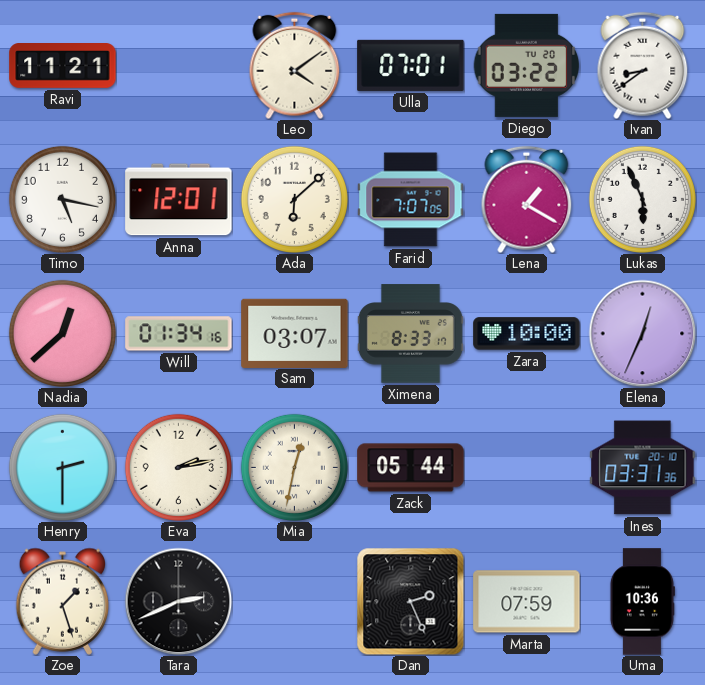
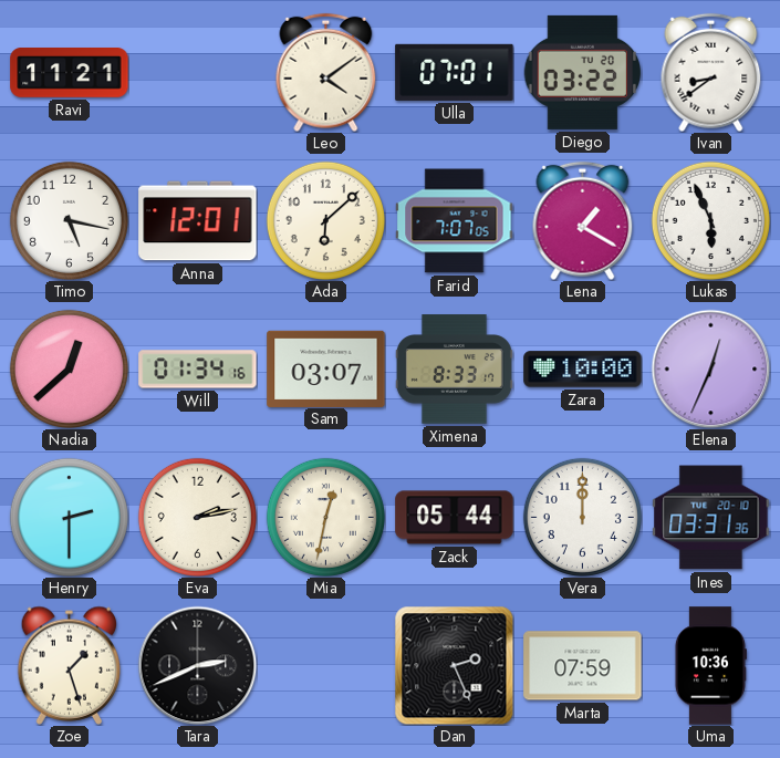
Vera: none -> 12:00
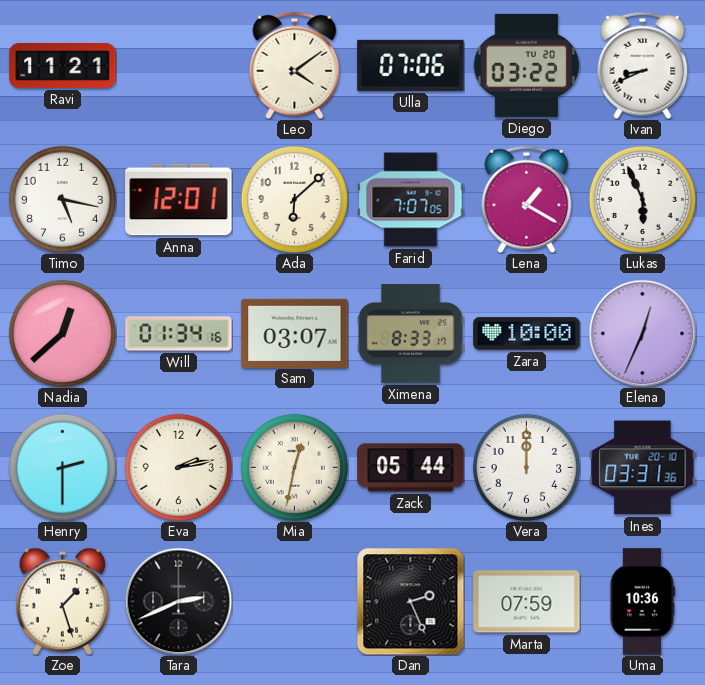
Ulla: 07:01 -> 07:06
Ivan: 8:39 -> 8:41
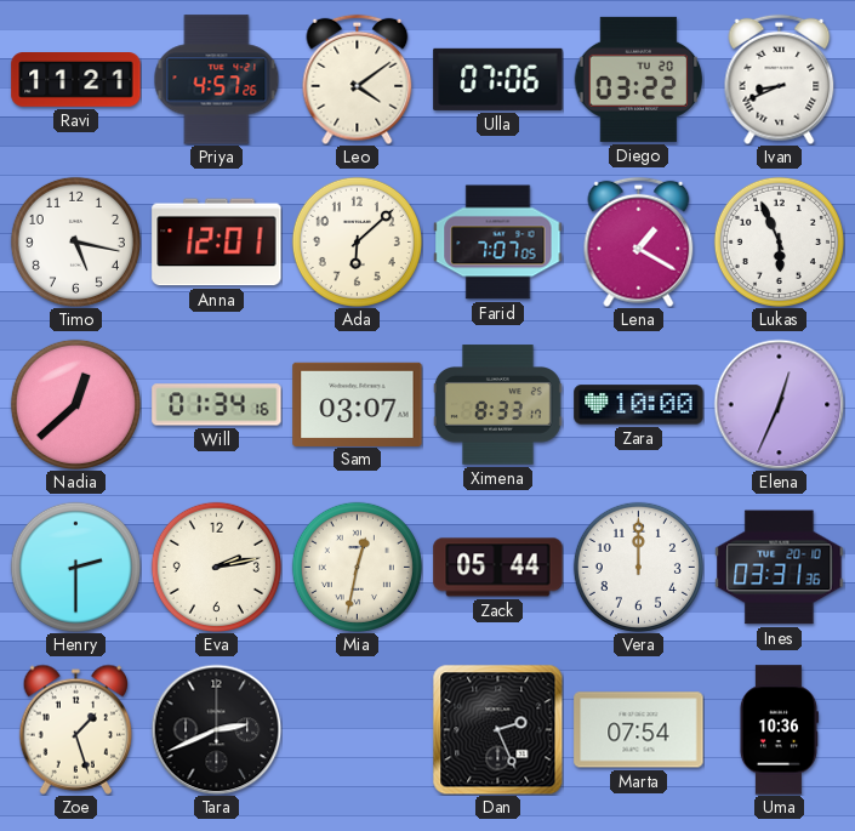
Priya: none -> 4:57
Marta: 07:59 -> 07:54
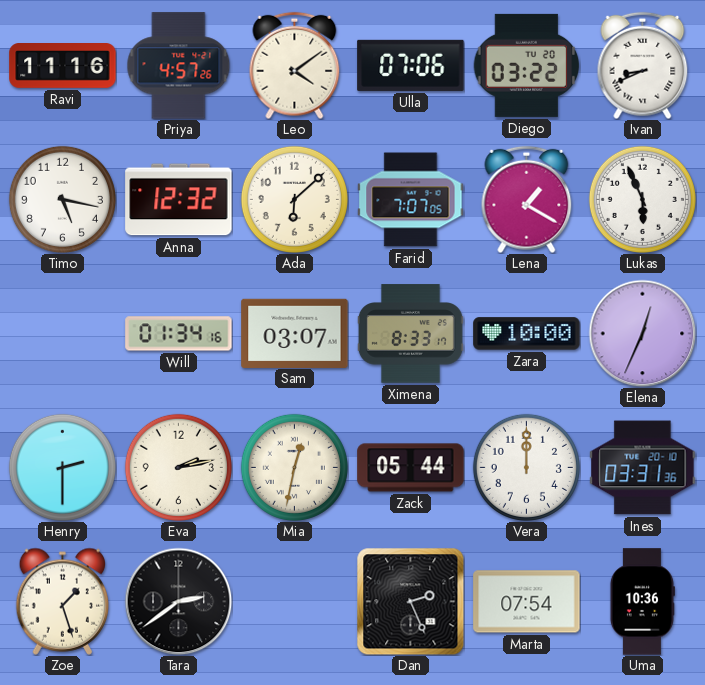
Ravi: 11:21 -> 11:16
Anna: 12:01 -> 12:32
Nadia: 12:38 -> none
Tara: 2:41 -> 2:39
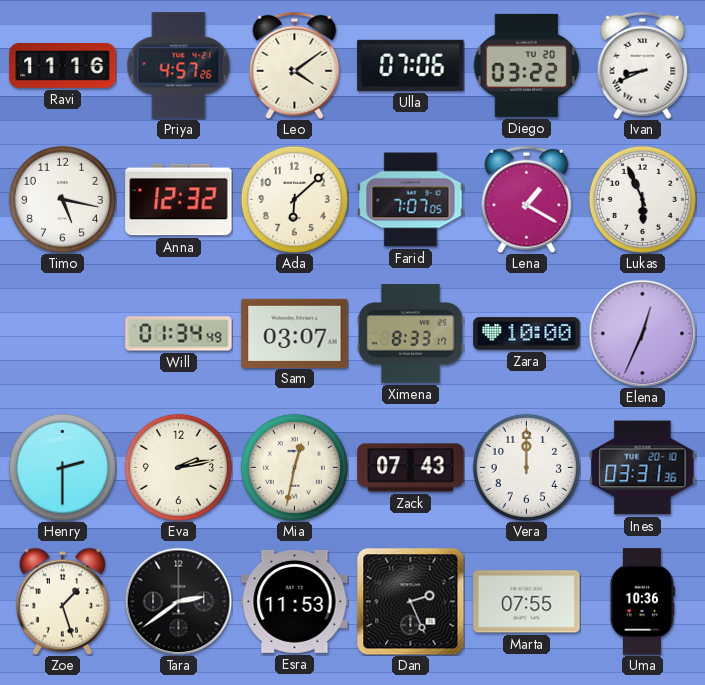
Will: 01:34:16 -> 01:34:49
Zack: 05:44 -> 07:43
Esra: none -> 11:53
Marta: 07:54 -> 07:55
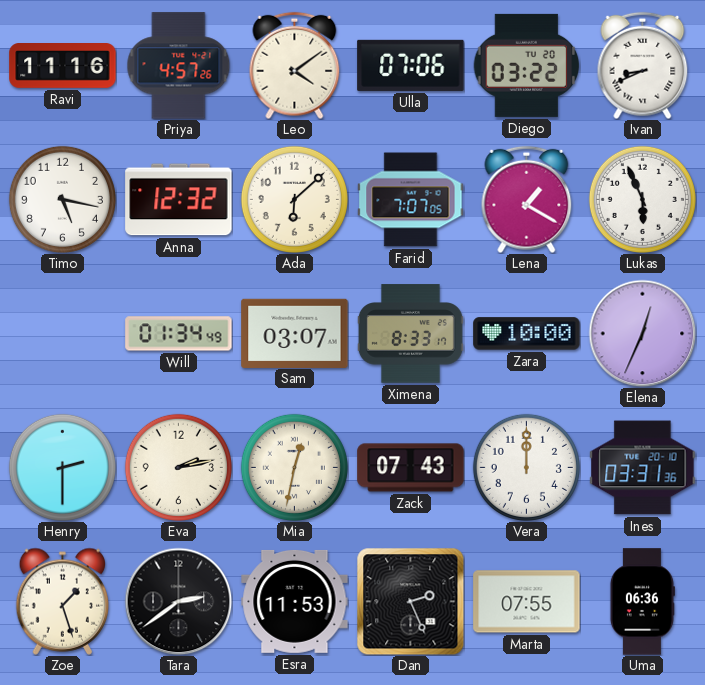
Uma: 10:36 -> 06:36
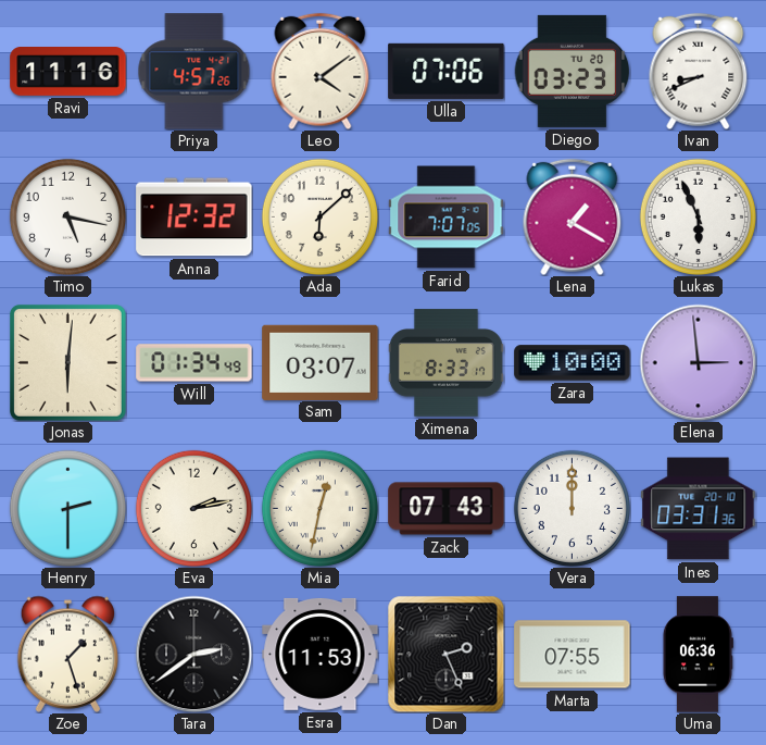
Diego: 03:22 -> 03:23
Jonas: none -> 6:01
Elena: 12:34 -> 2:59
